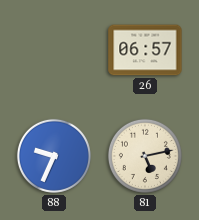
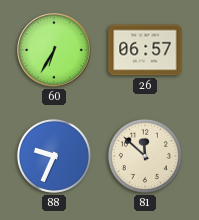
60: none -> 6:35
81: 5:13 -> 11:52
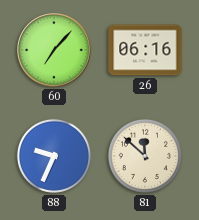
60: 6:35 -> 7:07
26: 06:57 -> 06:16
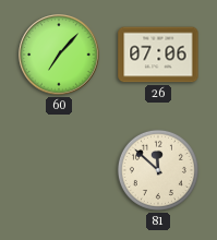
26: 06:16 -> 07:06
88: 9:34 -> none
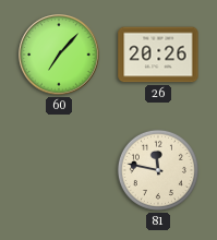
26: 07:06 -> 20:26
81: 11:52 -> 11:47
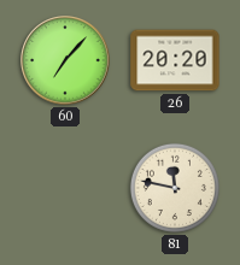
26: 20:26 -> 20:20
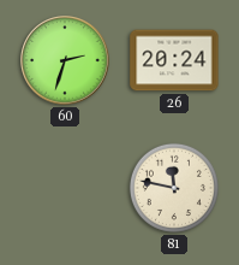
60: 7:07 -> 2:33
26: 20:20 -> 20:24
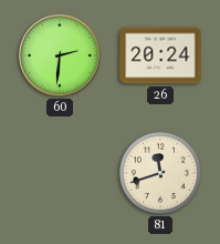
60: 2:33 -> 2:31
81: 11:47 -> 11:42
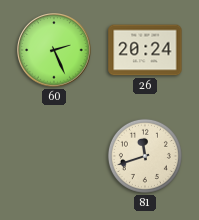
60: 2:31 -> 2:26
